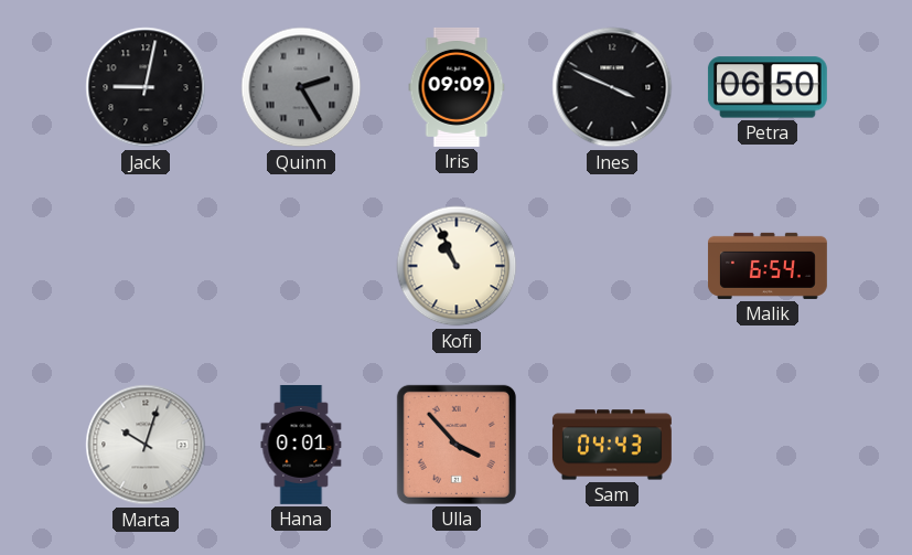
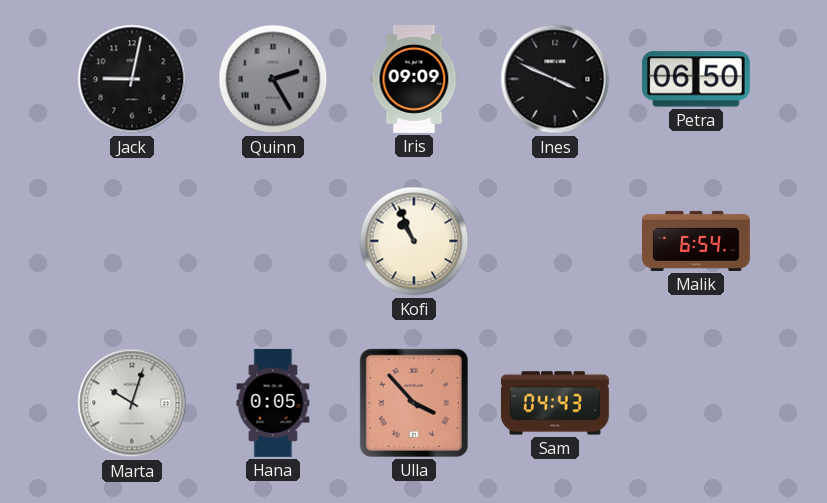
Hana: 0:01 -> 0:05
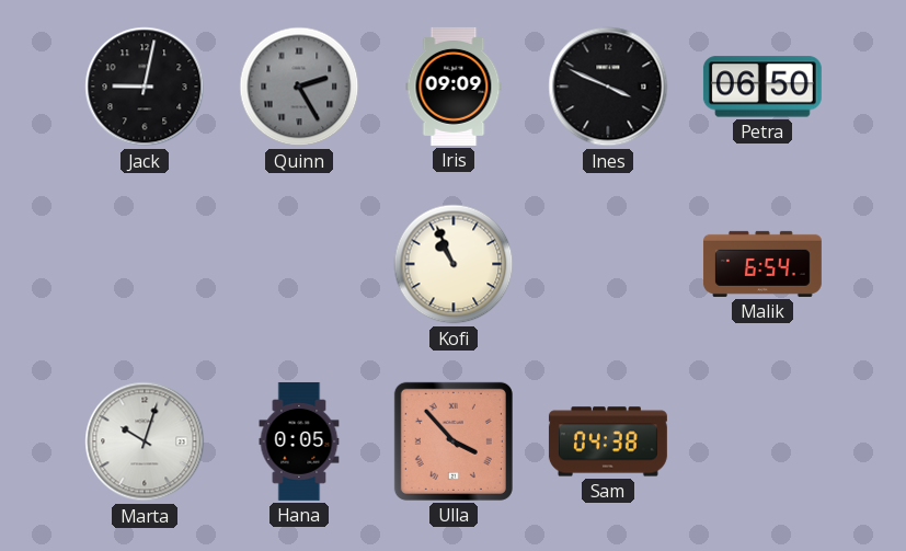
Sam: 04:43 -> 04:38
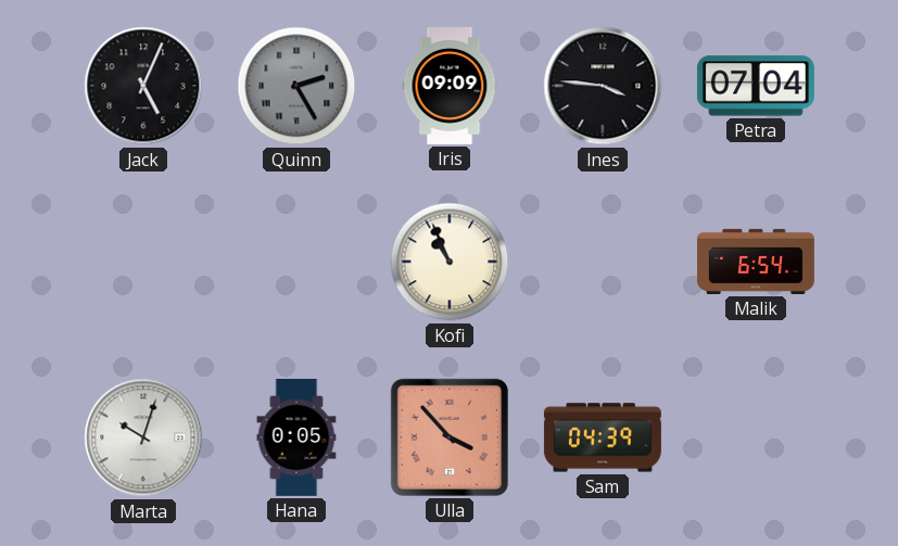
Jack: 9:02 -> 5:04
Ines: 3:49 -> 3:46
Petra: 06:50 -> 07:04
Sam: 04:38 -> 04:39
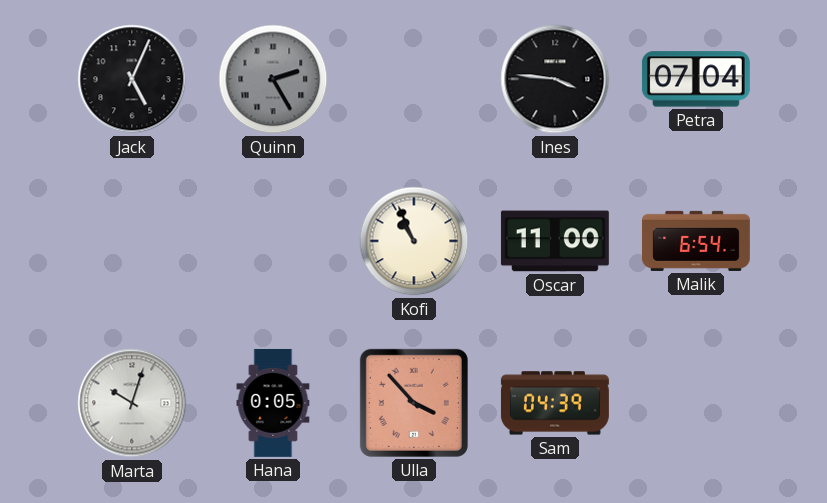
Iris: 09:09 -> none
Oscar: none -> 11:00
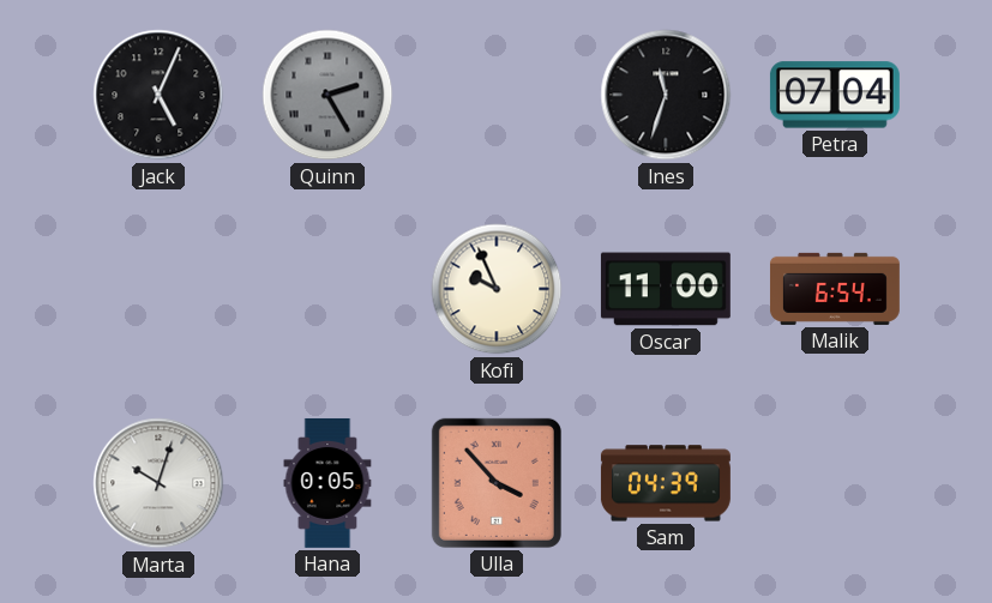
Ines: 3:46 -> 11:33
Kofi: 10:56 -> 9:56
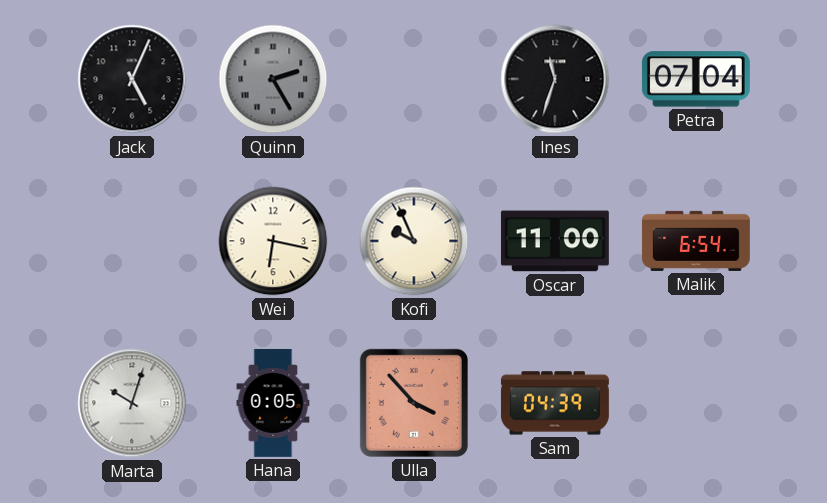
Wei: none -> 6:17
